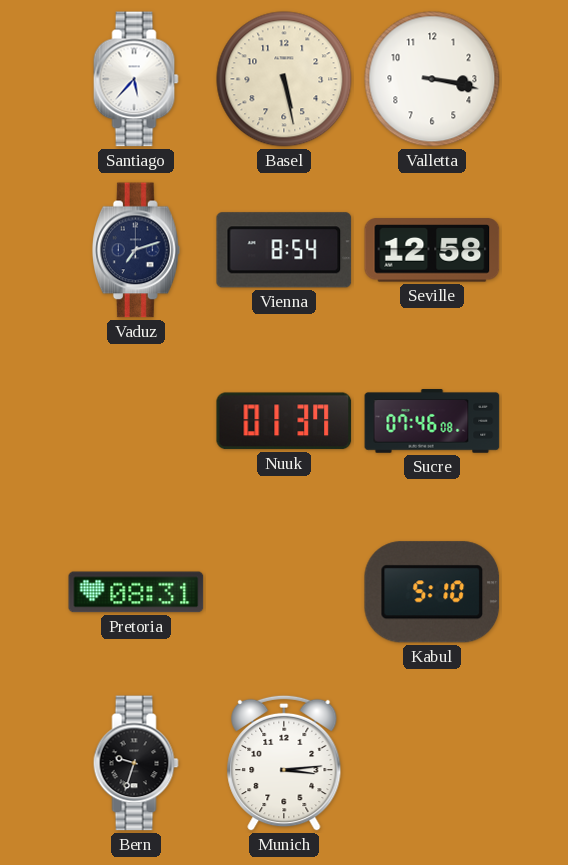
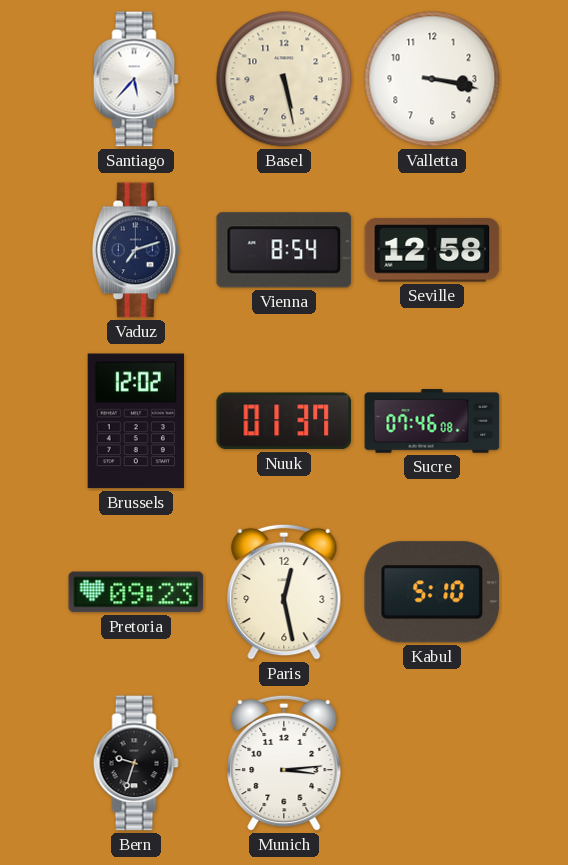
Brussels: none -> 12:02
Pretoria: 08:31 -> 09:23
Paris: none -> 12:28
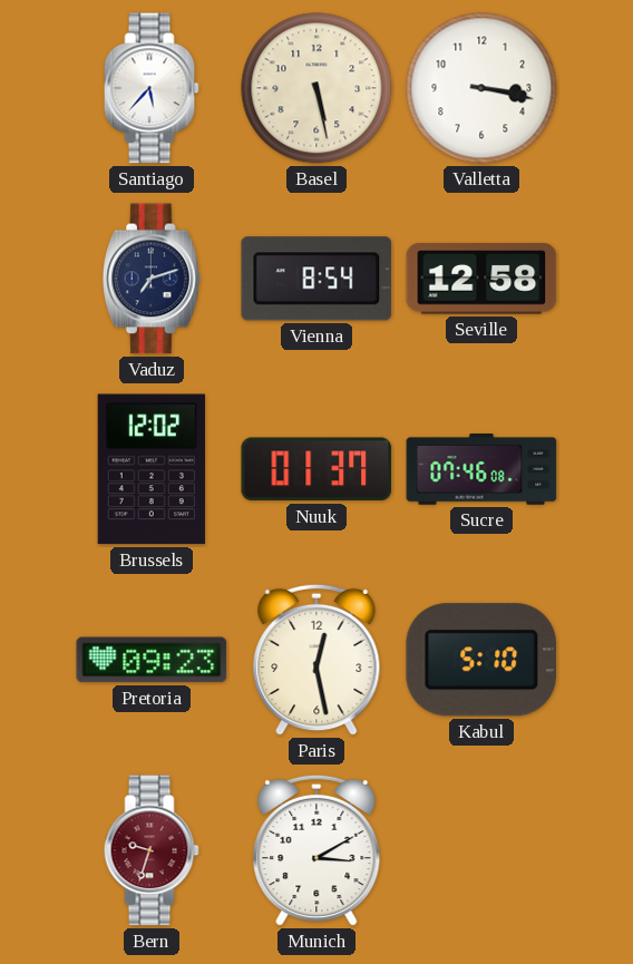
Bern dial: black -> burgundy
Munich: 3:14 -> 3:10
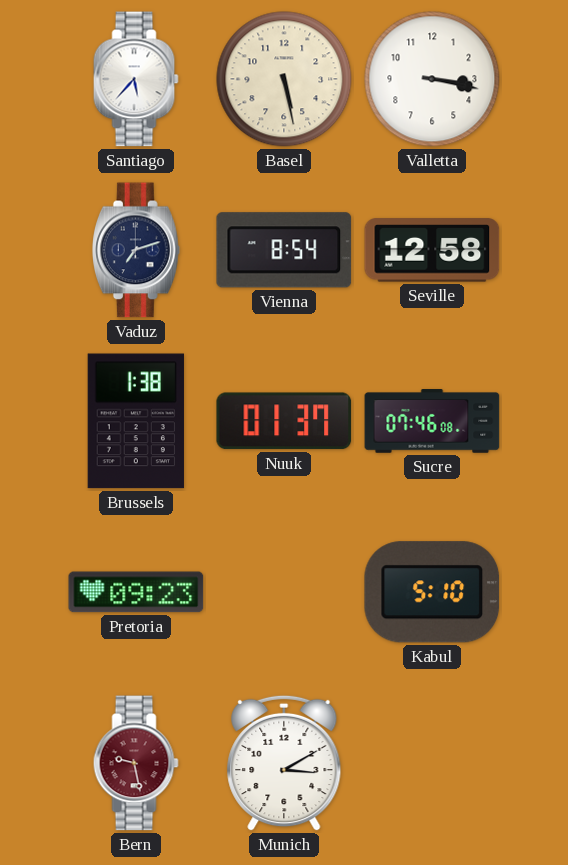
Brussels: 12:02 -> 1:38
Paris: 12:28 -> none
Bern: 9:33 -> 9:28
